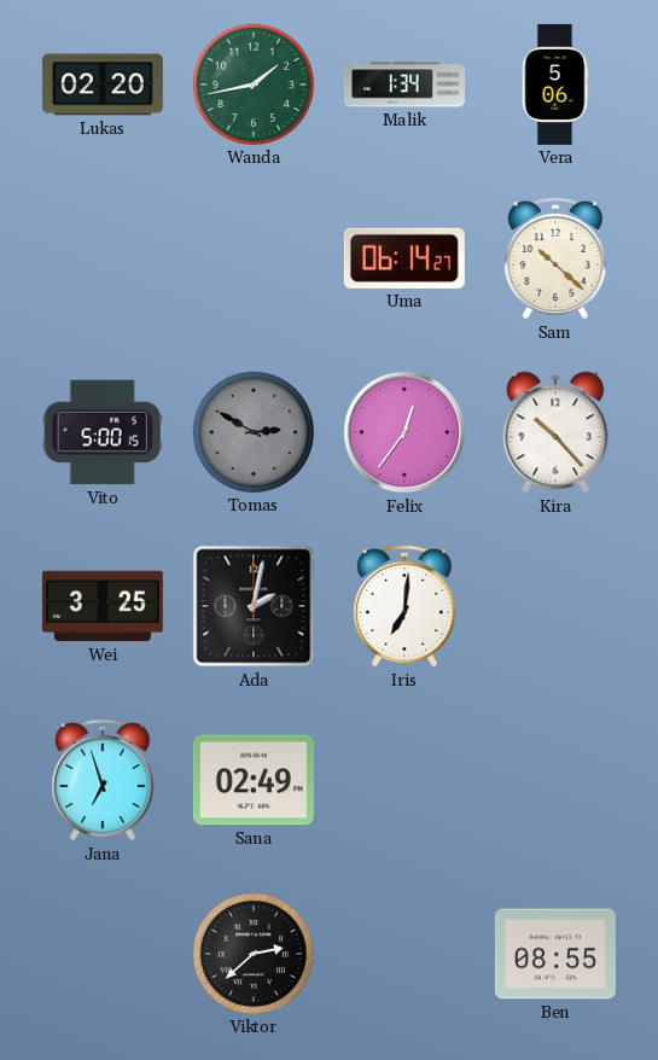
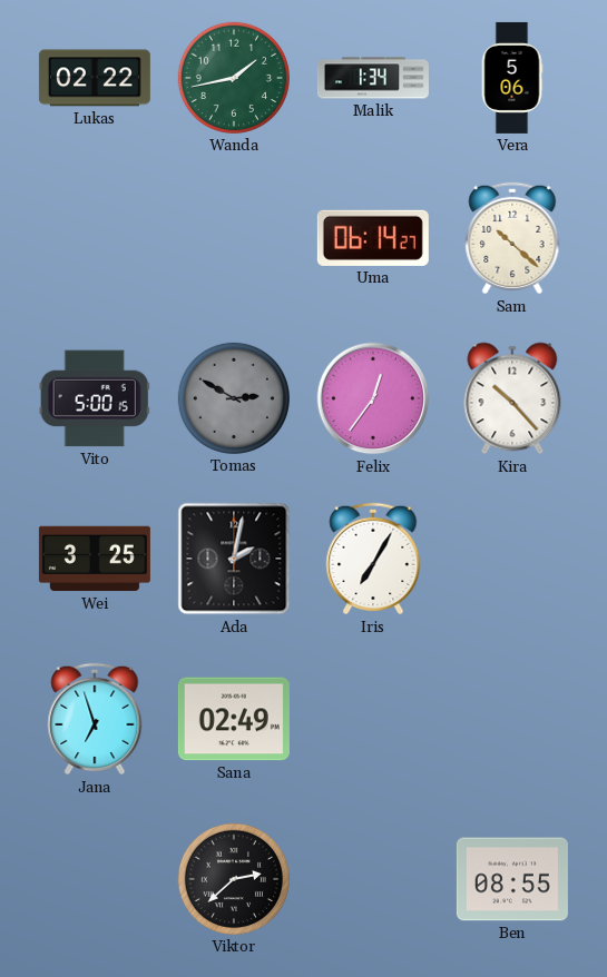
Lukas: 02:20 -> 02:22
Iris: 7:01 -> 7:05
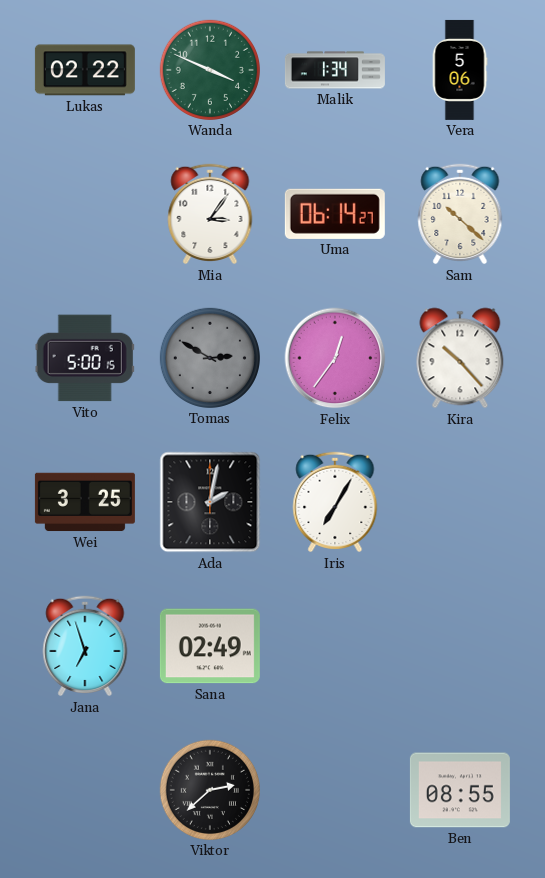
Wanda: 1:43 -> 3:49
Mia: none -> 3:06
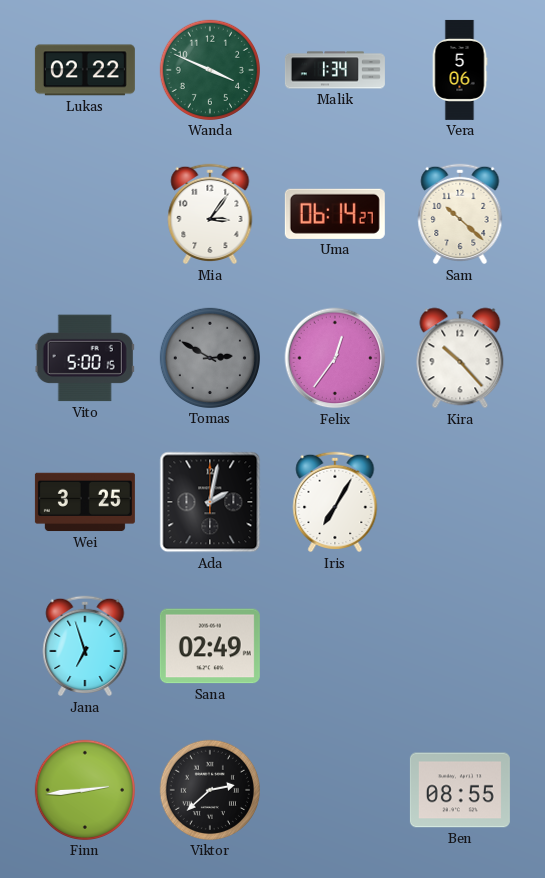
Finn: none -> 2:44
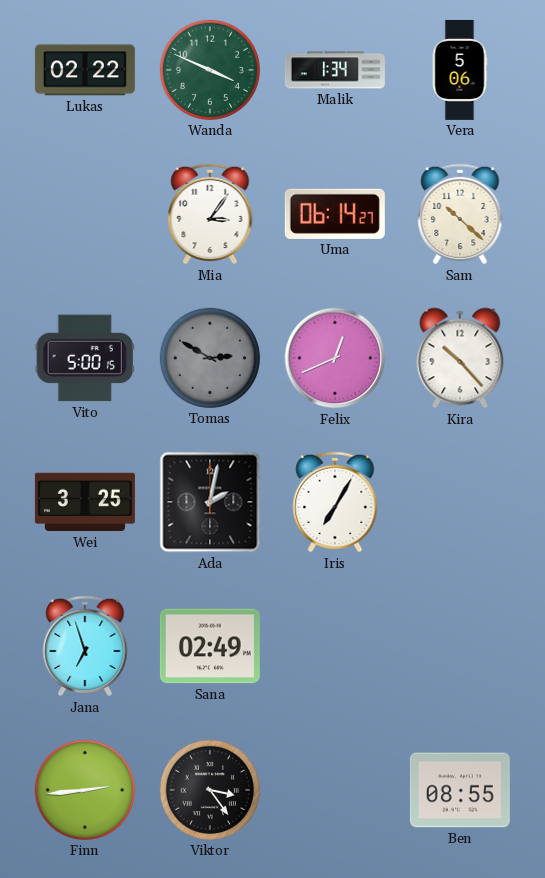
Felix: 12:36 -> 12:41
Viktor: 2:38 -> 3:24
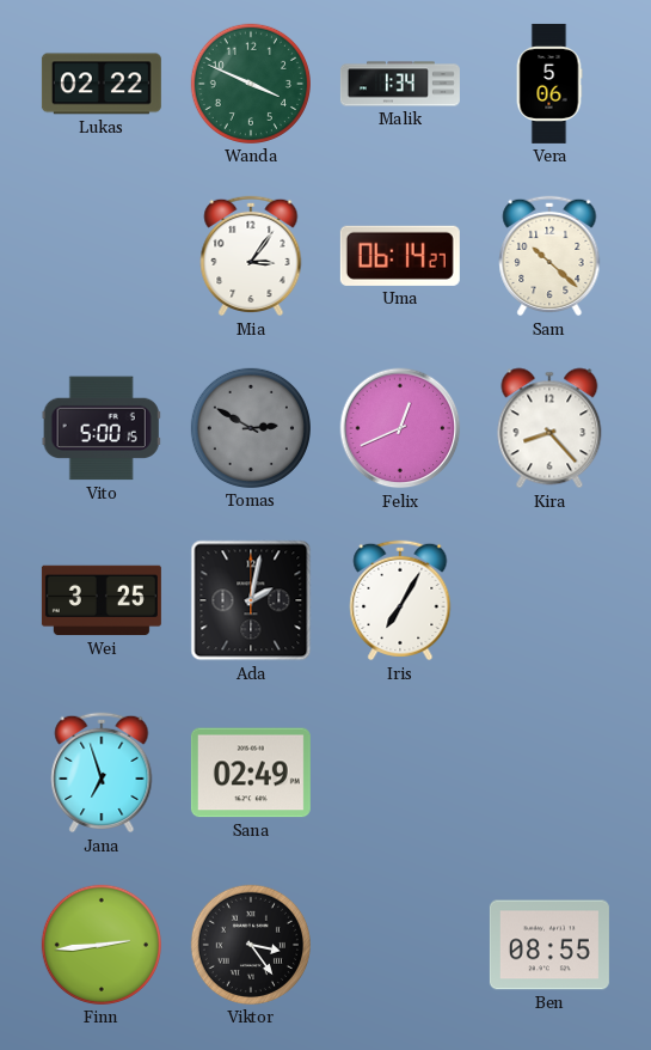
Kira: 10:23 -> 8:23
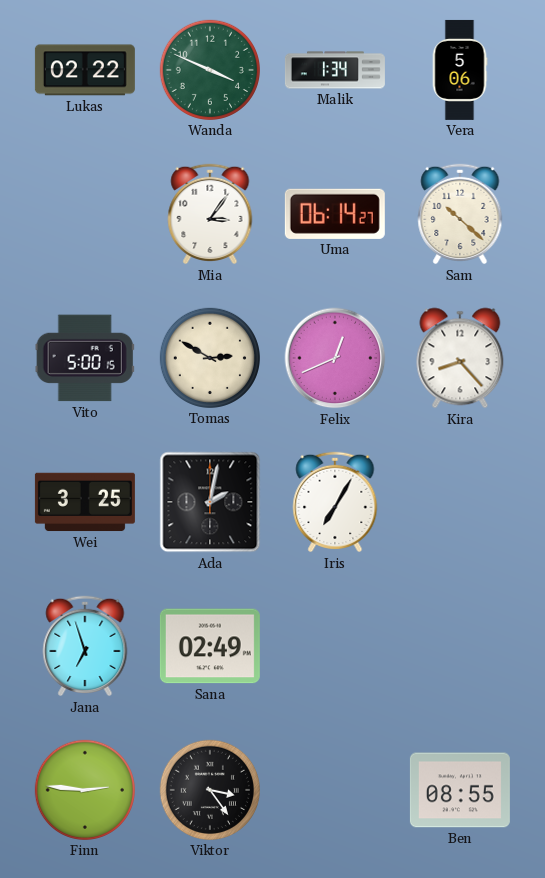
Tomas dial: grey -> cream
Finn: 2:44 -> 2:46
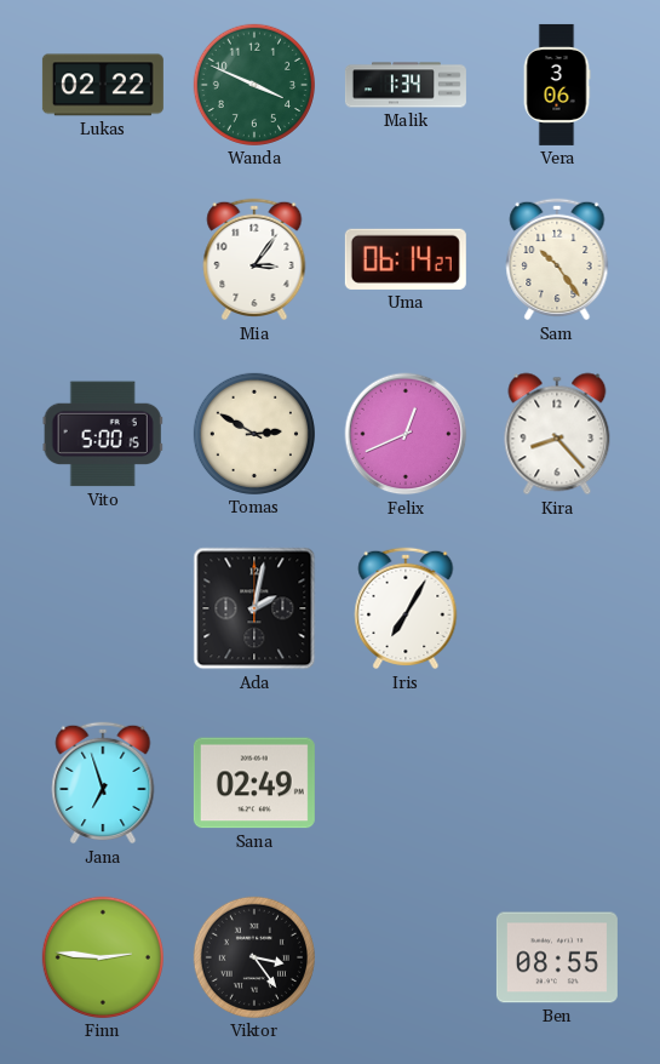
Vera: 5:06 -> 3:06
Sam: 10:22 -> 10:24
Wei: 3:25 -> none
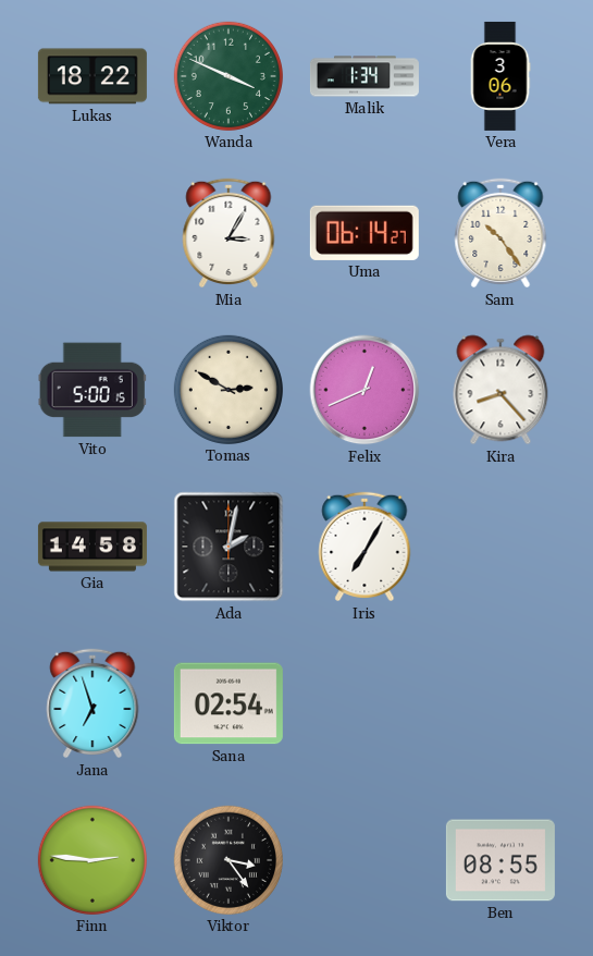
Lukas: 02:22 -> 18:22
Mia: 3:06 -> 3:05
Gia: none -> 14:58
Sana: 02:49 -> 02:54
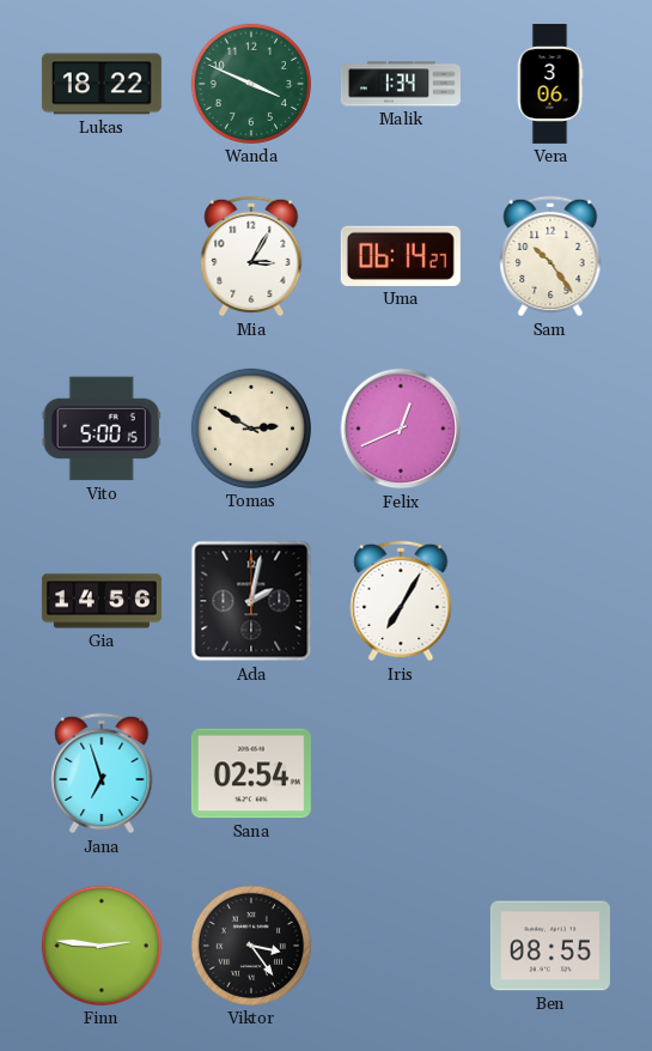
Kira: 8:23 -> none
Gia: 14:58 -> 14:56
